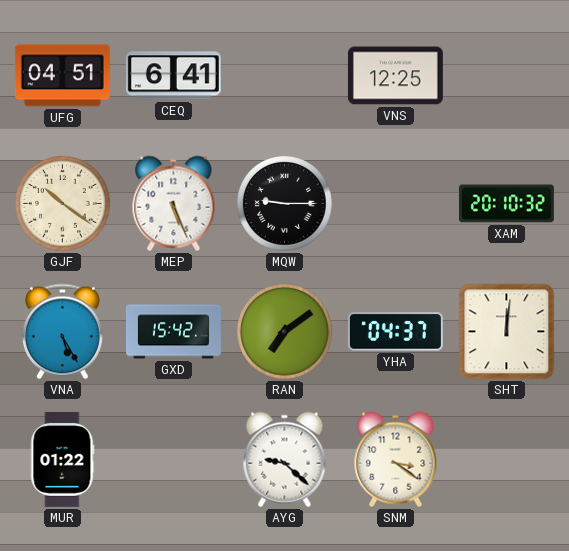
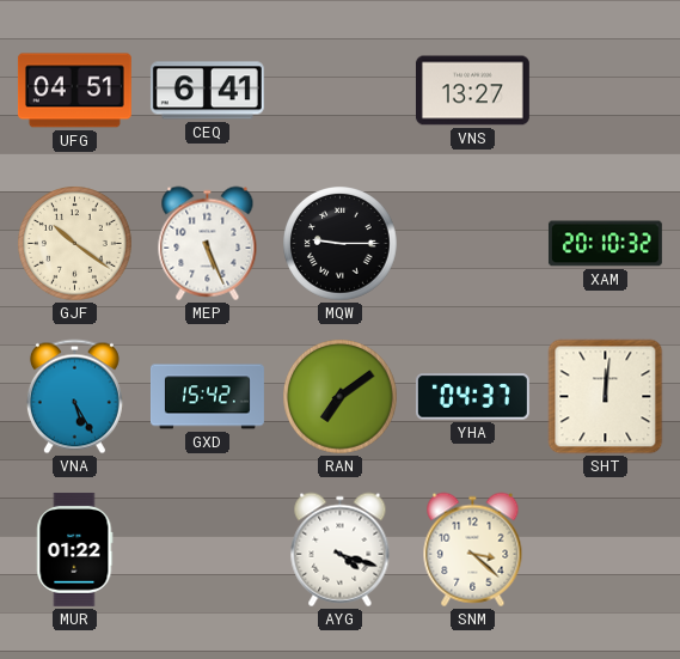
VNS: 12:25 -> 13:27
AYG: 9:22 -> 4:18
SNM: 3:21 -> 3:22
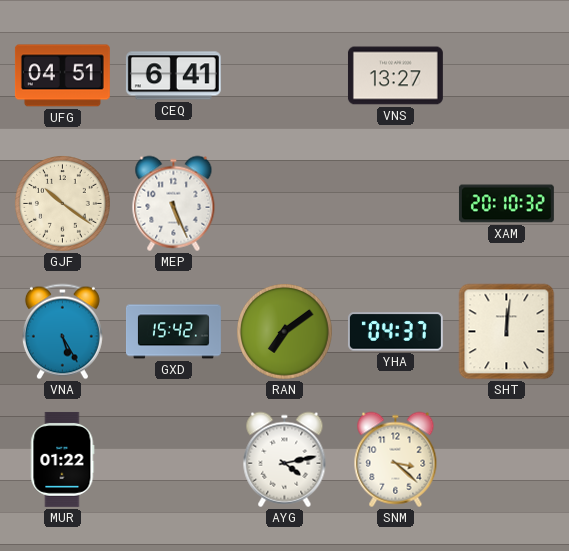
MQW: 9:15 -> none
AYG: 4:18 -> 4:13
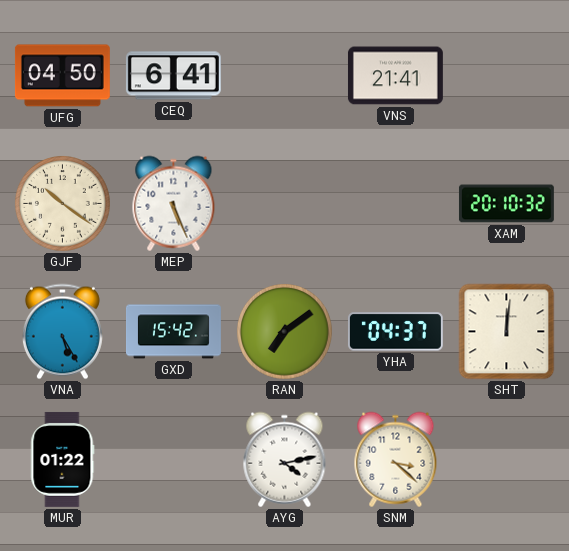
UFG: 04:51 -> 04:50
VNS: 13:27 -> 21:41
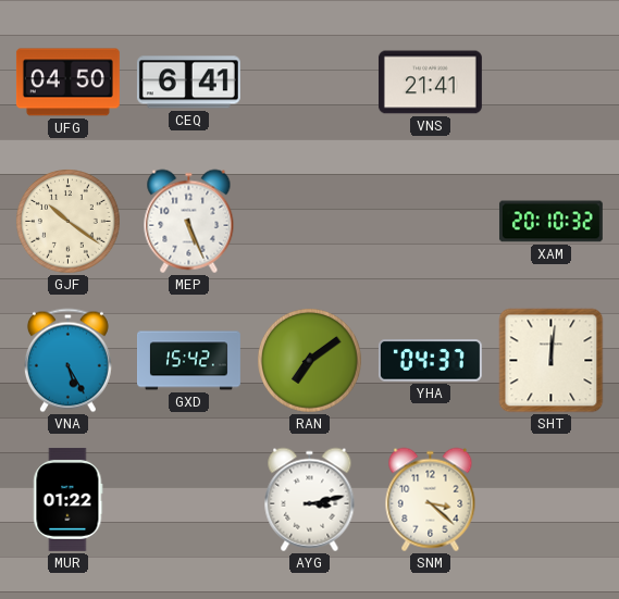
AYG: 4:13 -> 3:13
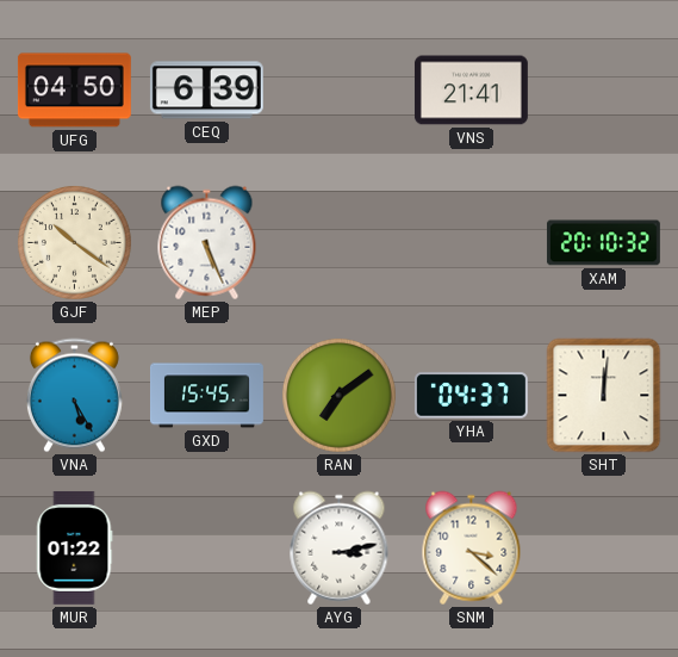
CEQ: 6:41 -> 6:39
GXD: 15:42 -> 15:45
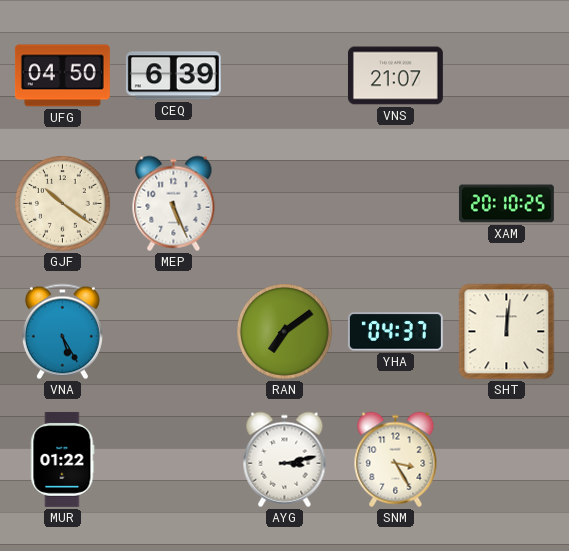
VNS: 21:41 -> 21:07
XAM: 20:10:32 -> 20:10:25
GXD: 15:45 -> none
SNM: 3:22 -> 3:25
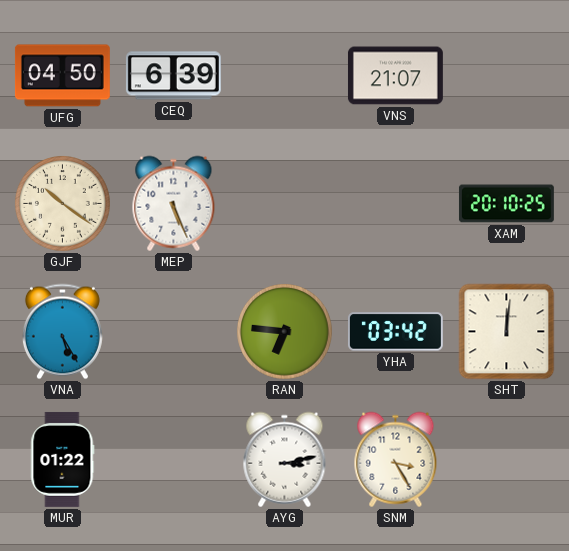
RAN: 7:09 -> 6:46
YHA: 04:37 -> 03:42
